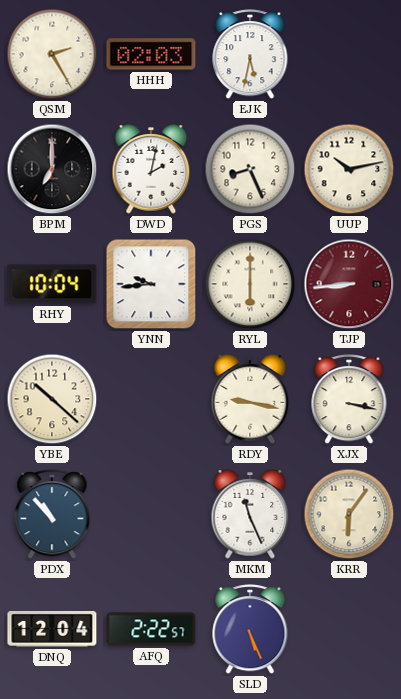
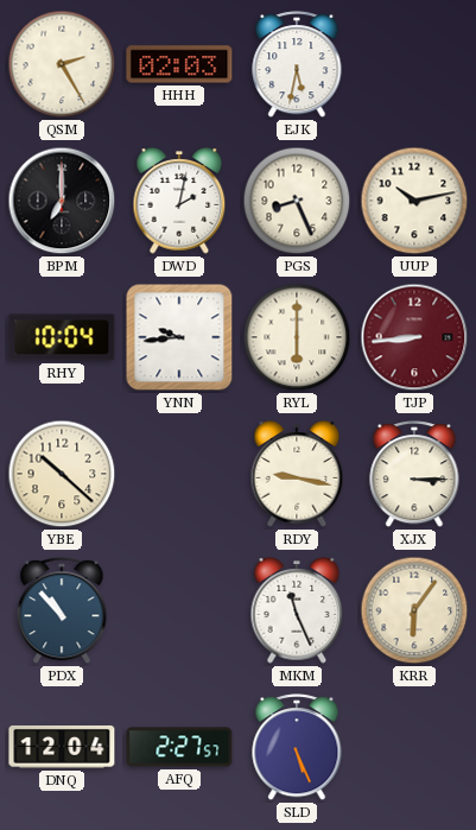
XJX: 3:17 -> 3:15
AFQ: 2:22 -> 2:27
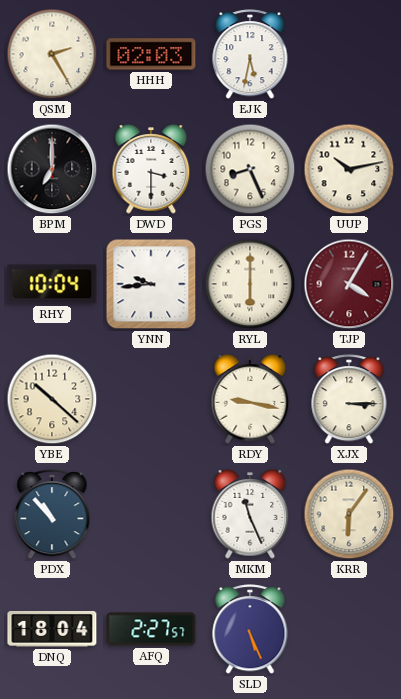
DWD: 2:02 -> 3:30
TJP: 8:44 -> 4:05
DNQ: 12:04 -> 18:04
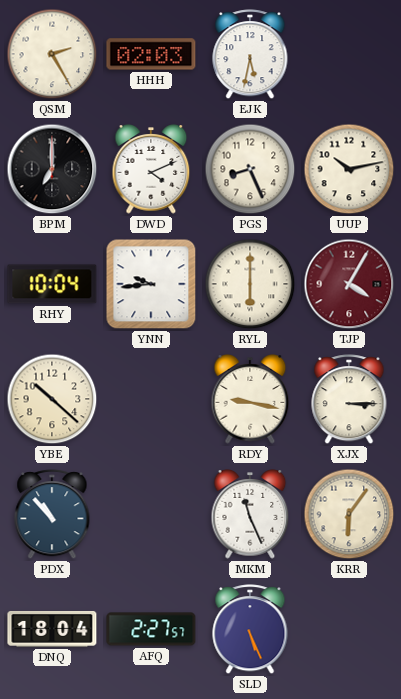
DWD: 3:30 -> 4:11
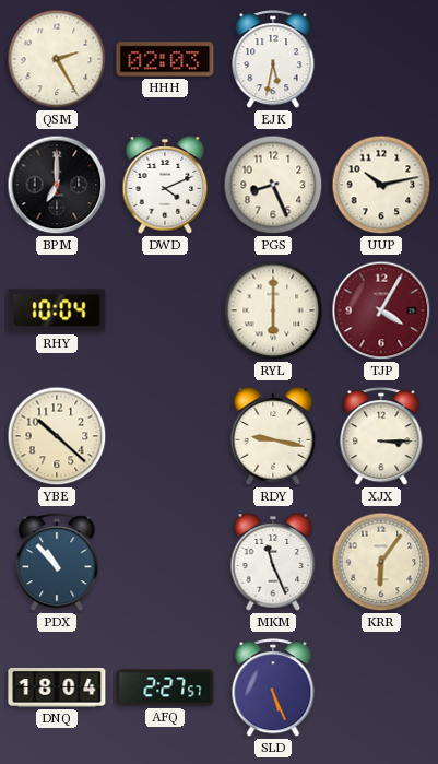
YNN: 9:44 -> none
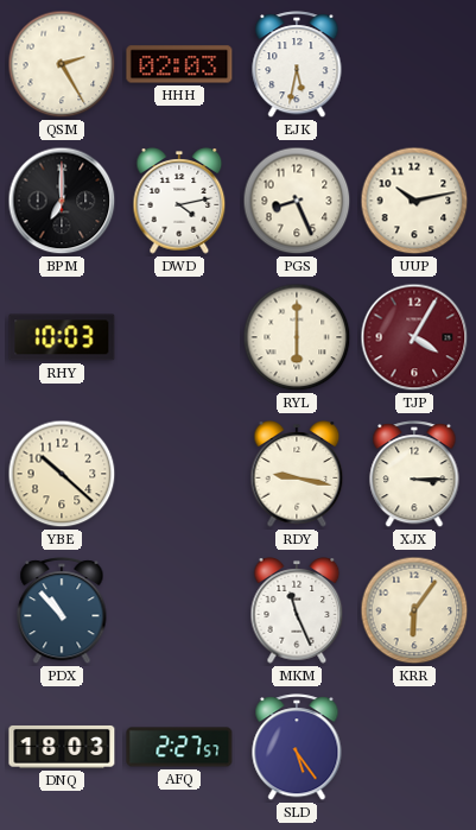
DWD: 4:11 -> 4:13
RHY: 10:04 -> 10:03
DNQ: 18:04 -> 18:03
SLD: 5:26 -> 5:24
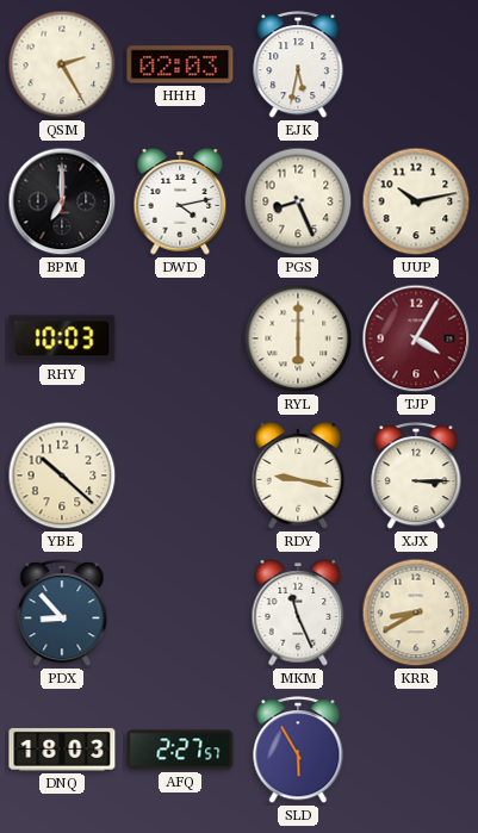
PDX: 10:53 -> 8:53
KRR: 6:06 -> 8:40
SLD: 5:24 -> 5:55
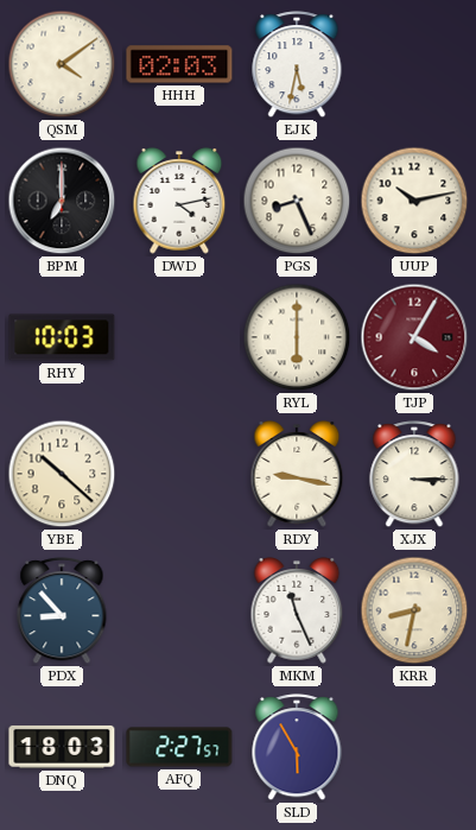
QSM: 2:25 -> 4:09
KRR: 8:40 -> 8:32
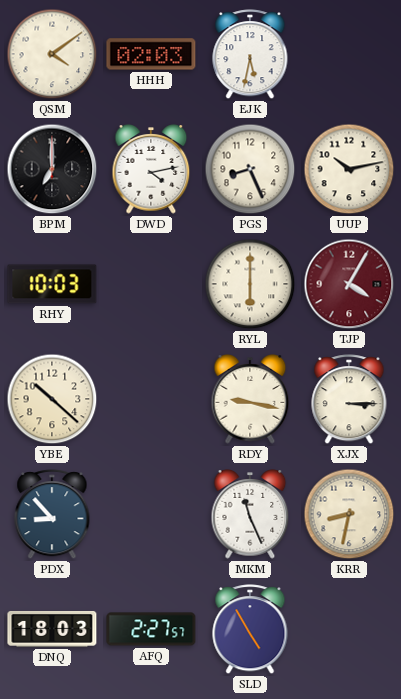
SLD: 5:55 -> 4:55
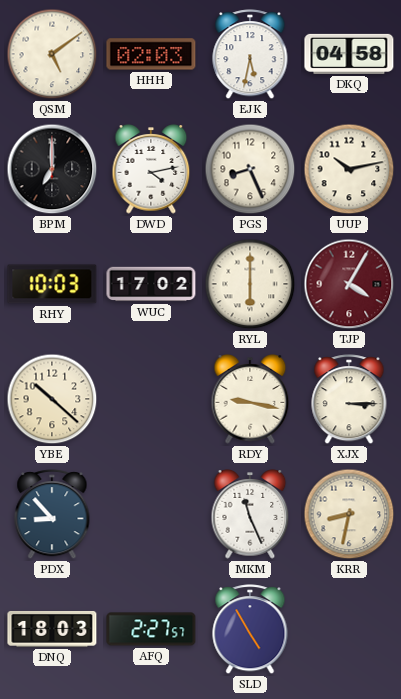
QSM: 4:09 -> 5:09
DKQ: none -> 04:58
WUC: none -> 17:02
